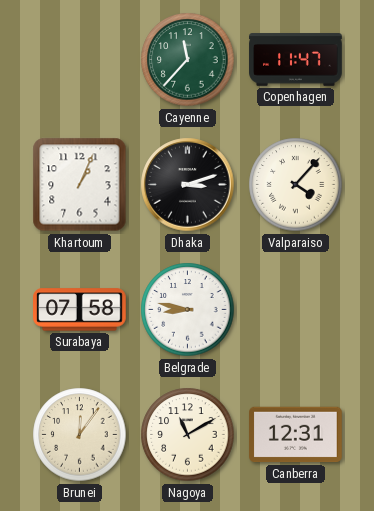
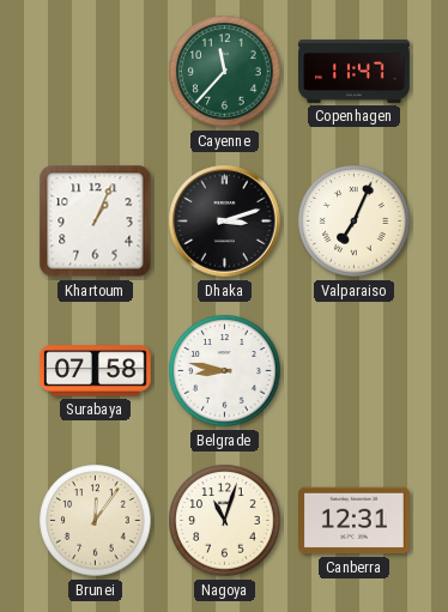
Valparaiso: 4:07 -> 7:04
Nagoya: 11:10 -> 11:03
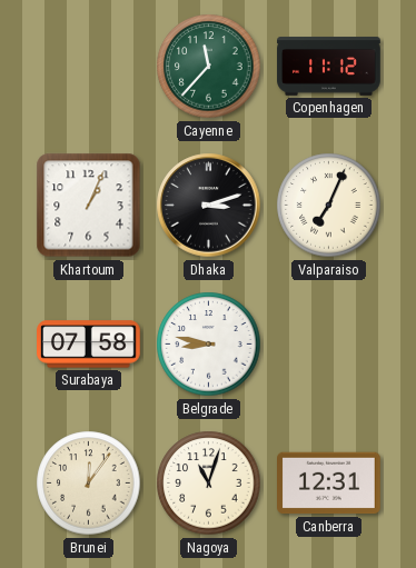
Copenhagen: 11:47 -> 11:12
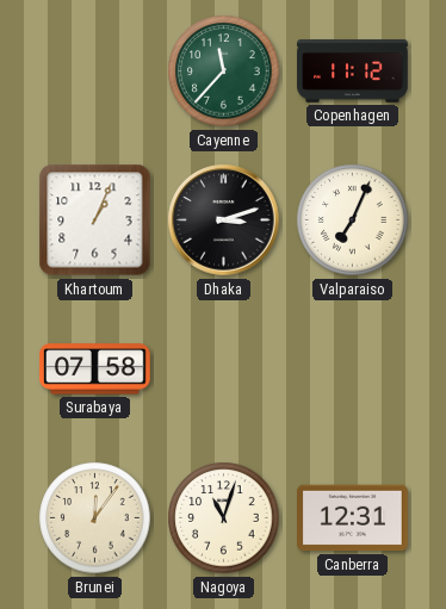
Belgrade: 8:47 -> none
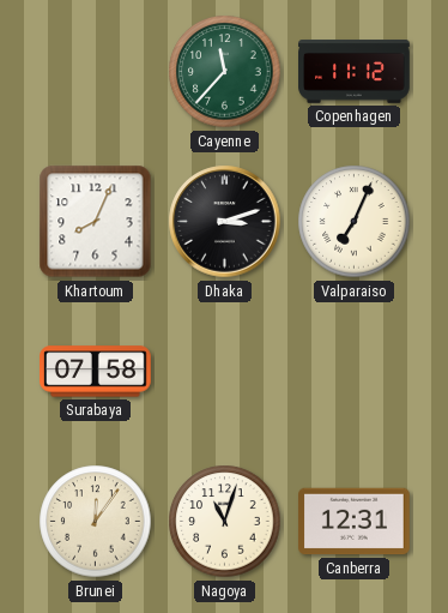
Khartoum: 1:04 -> 8:04
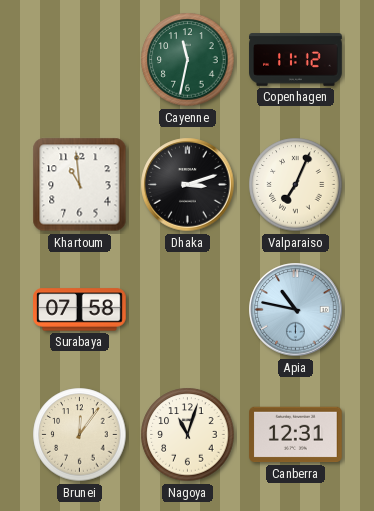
Cayenne: 11:37 -> 11:32
Khartoum: 8:04 -> 10:59
Apia: none -> 10:47
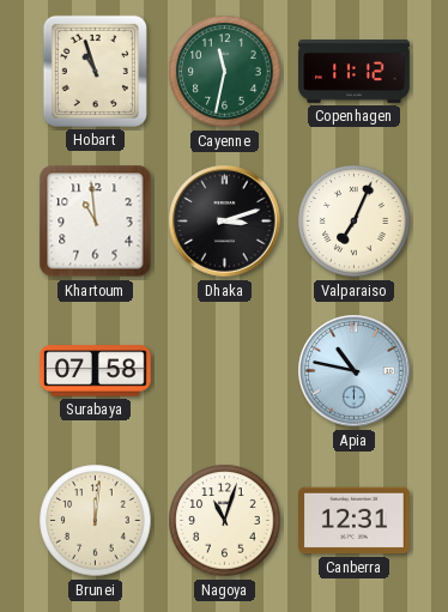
Hobart: none -> 10:57
Brunei: 12:06 -> 12:01
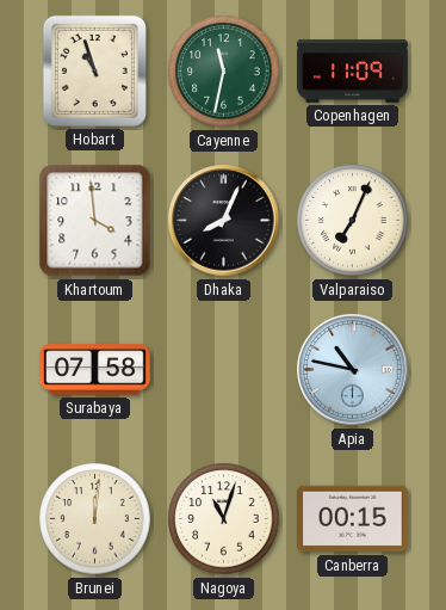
Copenhagen: 11:12 -> 11:09
Khartoum: 10:59 -> 3:59
Dhaka: 3:12 -> 8:04
Canberra: 12:31 -> 00:15
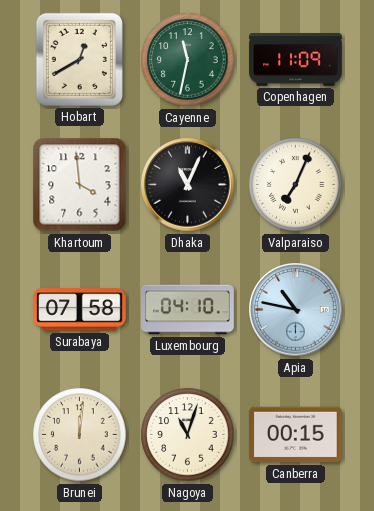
Hobart: 10:57 -> 12:40
Dhaka: 8:04 -> 11:04
Luxembourg: none -> 04:10
